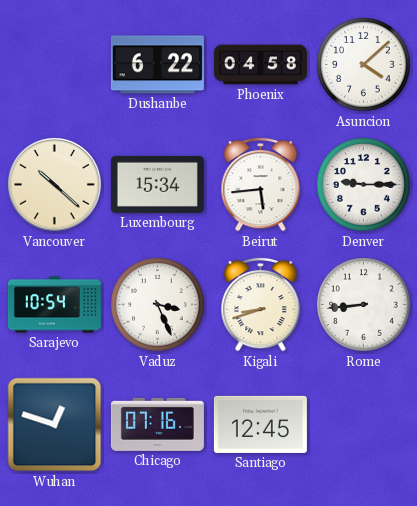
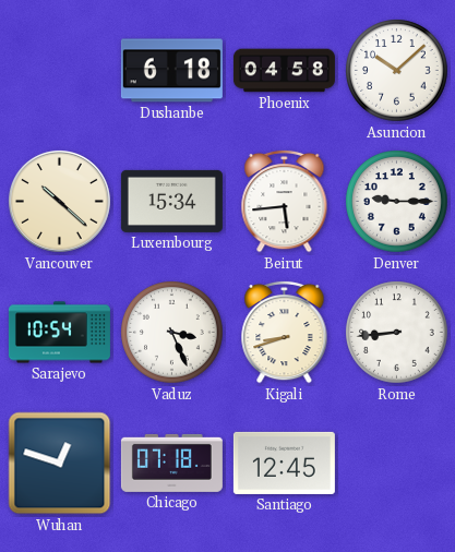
Dushanbe: 6:22 -> 6:18
Asuncion: 4:08 -> 10:08
Chicago: 07:16 -> 07:18
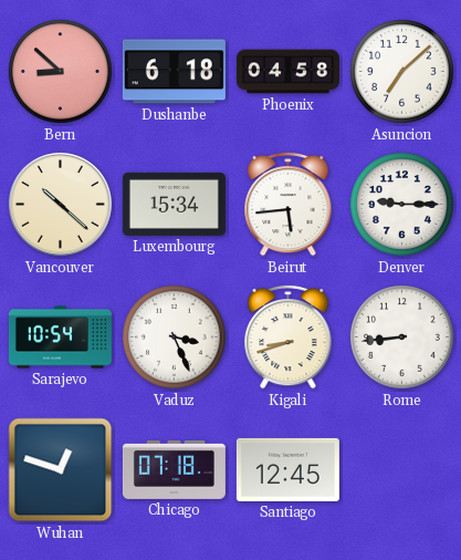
Bern: none -> 8:52
Asuncion: 10:08 -> 7:08
